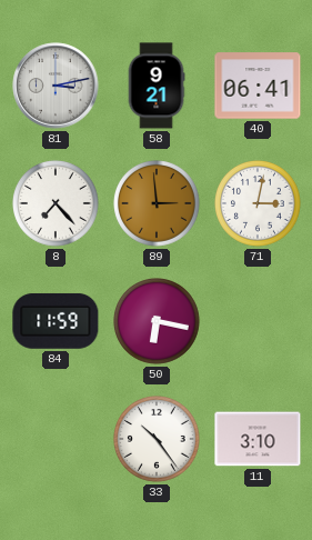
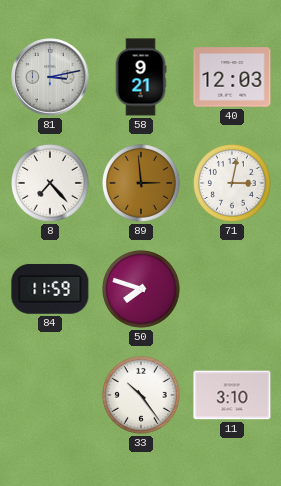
40: 06:41 -> 12:03
50: 6:17 -> 7:48
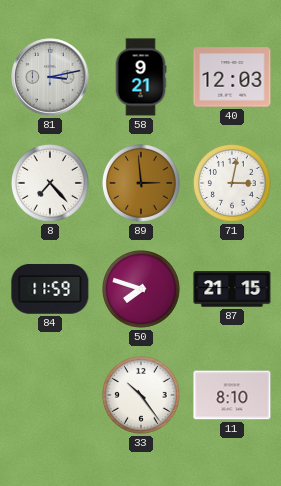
87: none -> 21:15
11: 3:10 -> 8:10
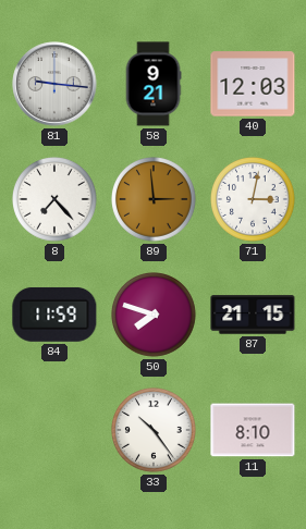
81: 3:13 -> 9:16
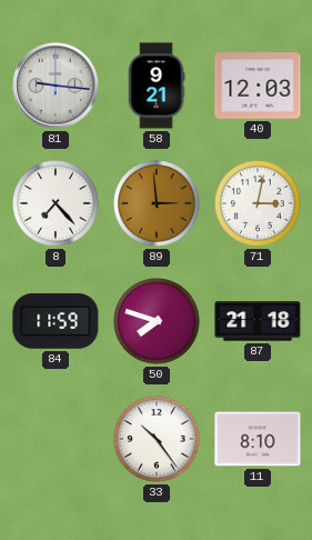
87: 21:15 -> 21:18
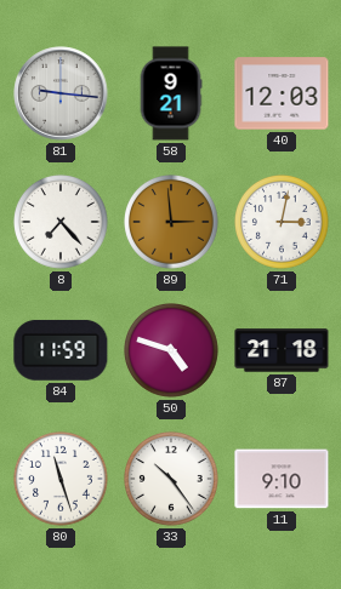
50: 7:48 -> 4:48
80: none -> 11:27
11: 8:10 -> 9:10
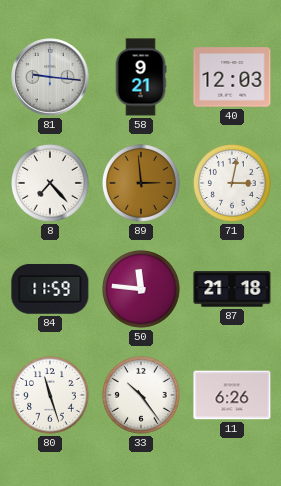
50: 4:48 -> 11:46
11: 9:10 -> 6:26
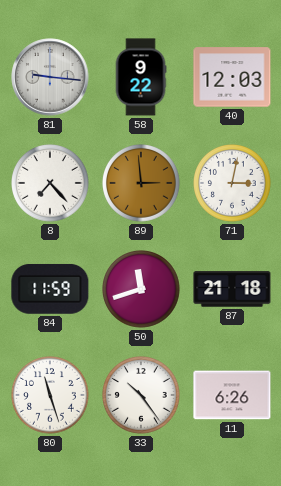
58: 9:21 -> 9:22
50: 11:46 -> 11:42
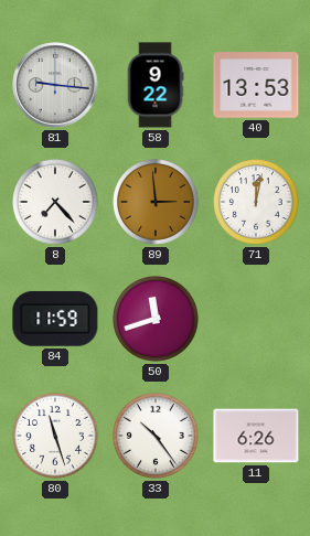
40: 12:03 -> 13:53
71: 3:02 -> 12:02
87: 21:18 -> none
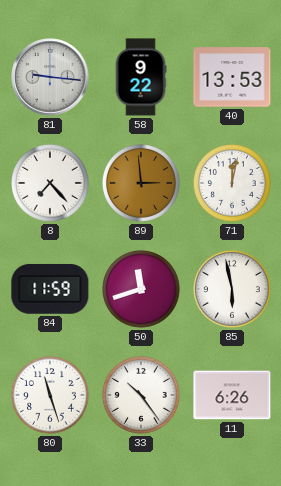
85: none -> 5:58
